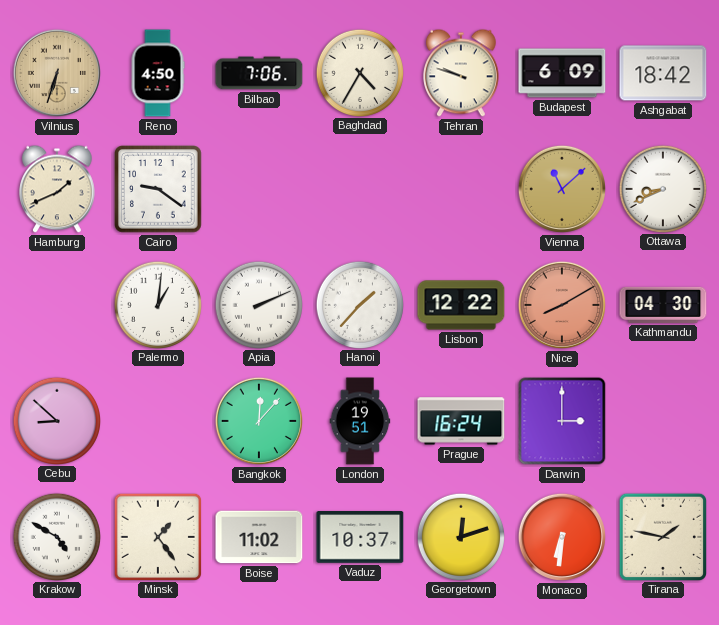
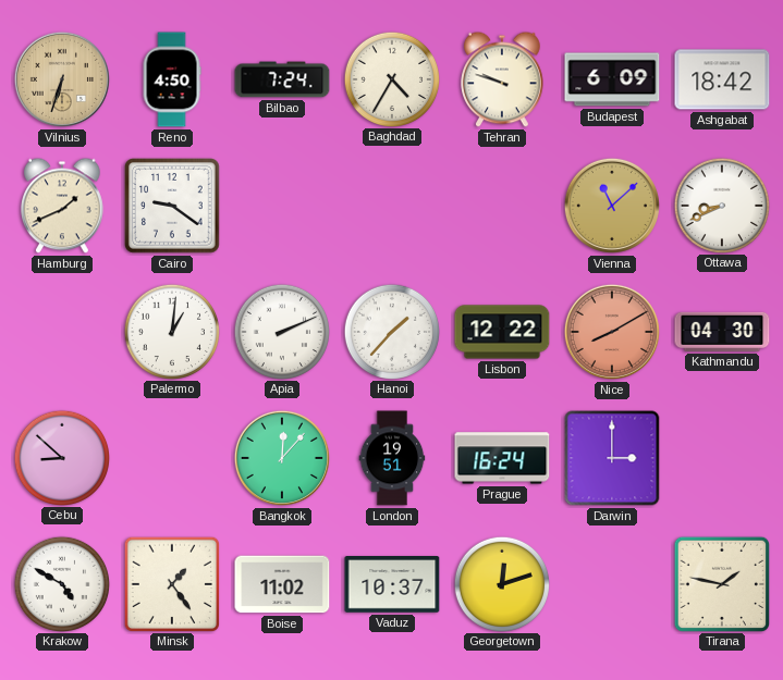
Bilbao: 7:06 -> 7:24
Monaco: 6:31 -> none
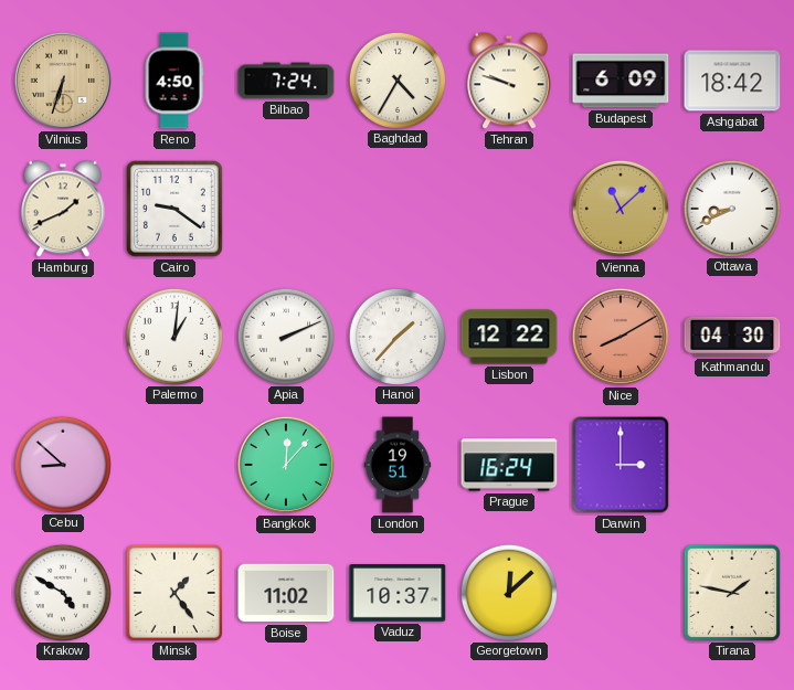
Georgetown: 12:12 -> 12:08
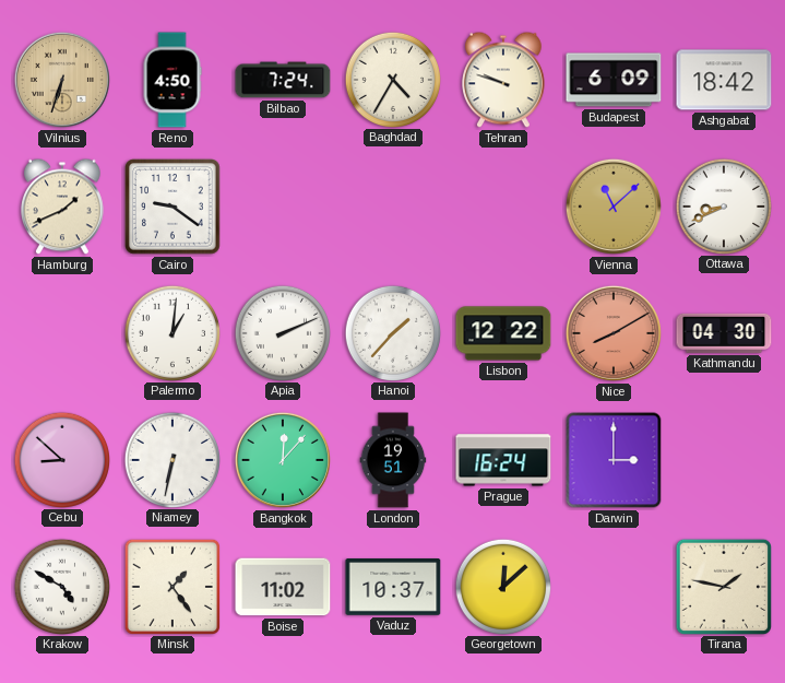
Niamey: none -> 6:32
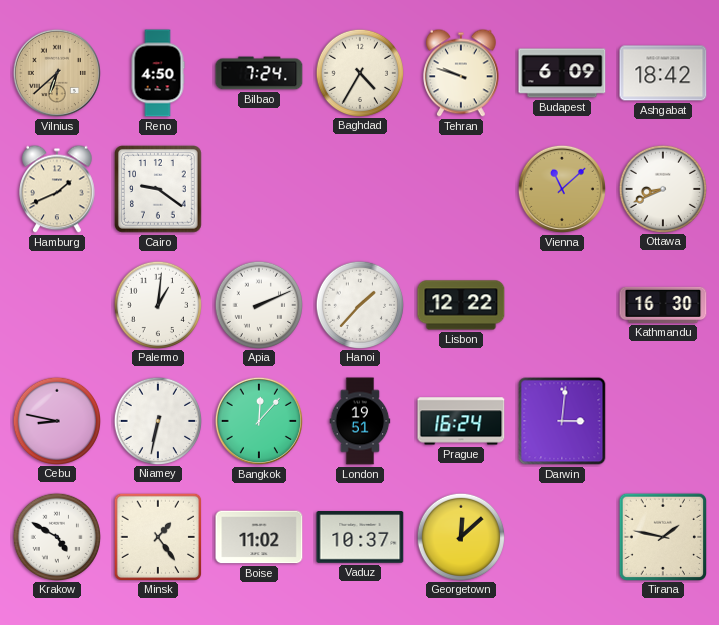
Vilnius: 6:33 -> 6:38
Nice: 8:10 -> none
Kathmandu: 04:30 -> 16:30
Cebu: 8:52 -> 8:47
Darwin: 3:00 -> 3:01
